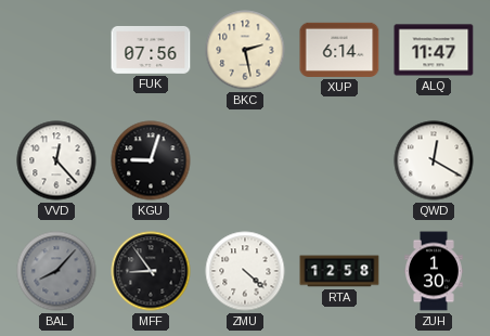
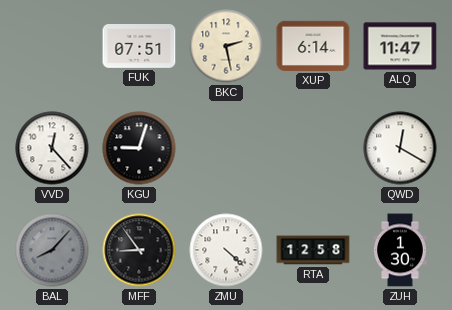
FUK: 07:56 -> 07:51
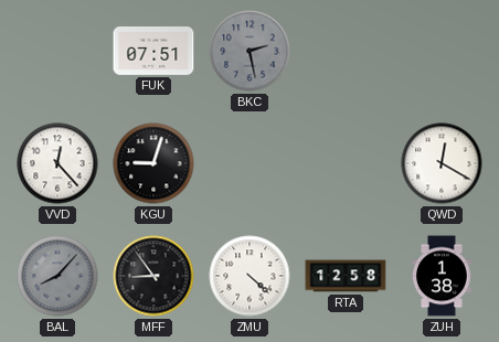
BKC dial: cream -> grey
XUP: 6:14 -> none
ALQ: 11:47 -> none
ZUH: 1:30 -> 1:38
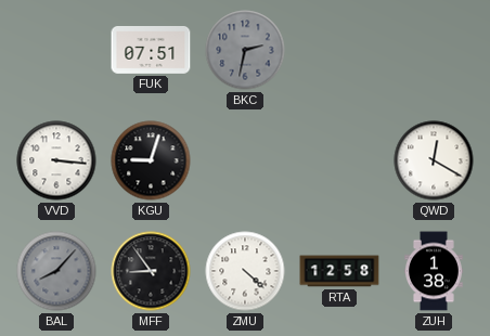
BKC: 2:28 -> 2:32
VVD: 12:23 -> 3:16
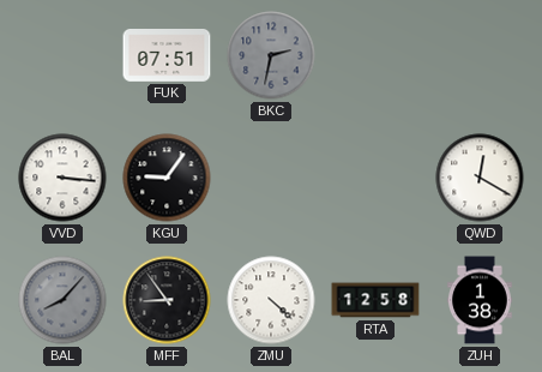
KGU: 9:03 -> 9:06
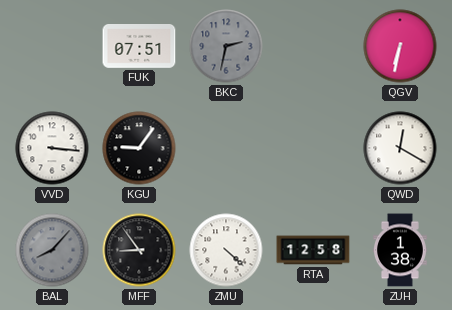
QGV: none -> 6:32
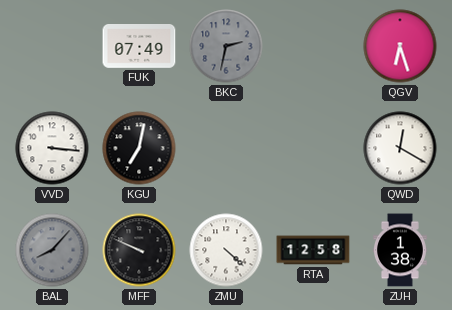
FUK: 07:51 -> 07:49
QGV: 6:32 -> 6:27
KGU: 9:06 -> 7:02
MFF: 8:54 -> 9:49
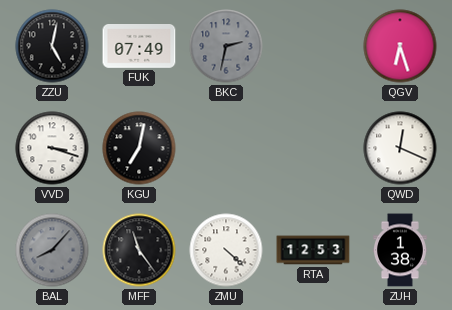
ZZU: none -> 5:02
VVD: 3:16 -> 3:18
QWD: 12:20 -> 12:19
MFF: 9:49 -> 11:24
RTA: 12:58 -> 12:53
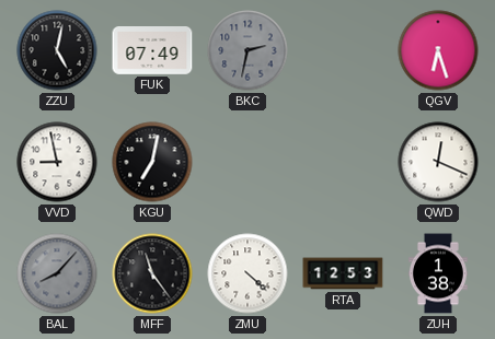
VVD: 3:18 -> 8:58
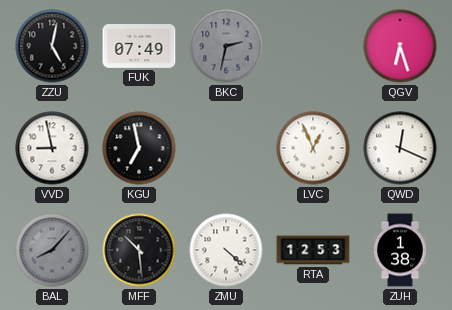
KGU: 7:02 -> 6:58
LVC: none -> 12:56
MFF: 11:24 -> 10:29
